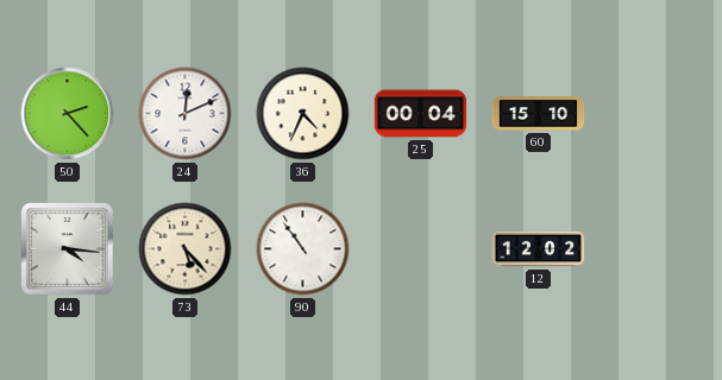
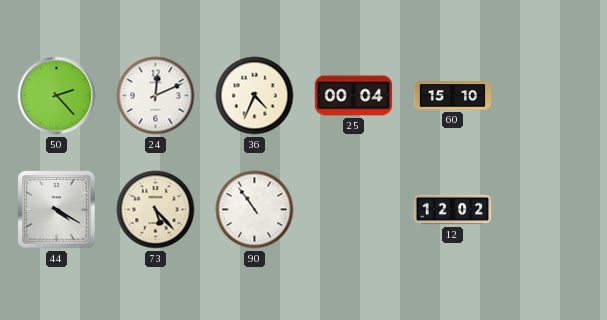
44: 4:16 -> 4:20
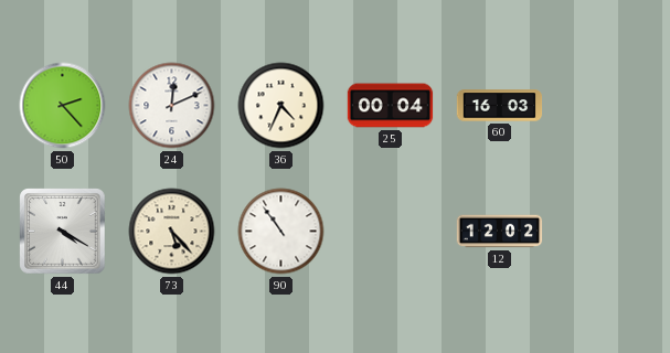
60: 15:10 -> 16:03
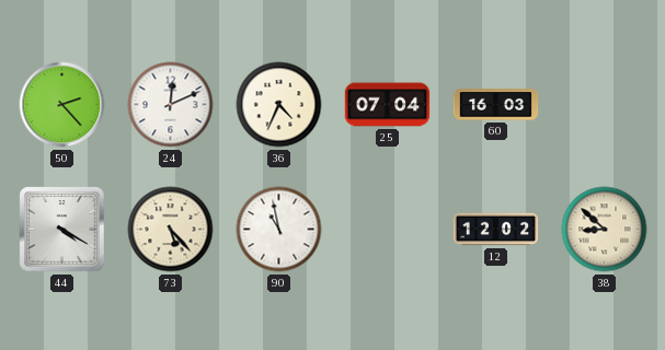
25: 00:04 -> 07:04
90: 10:54 -> 10:58
38: none -> 8:52
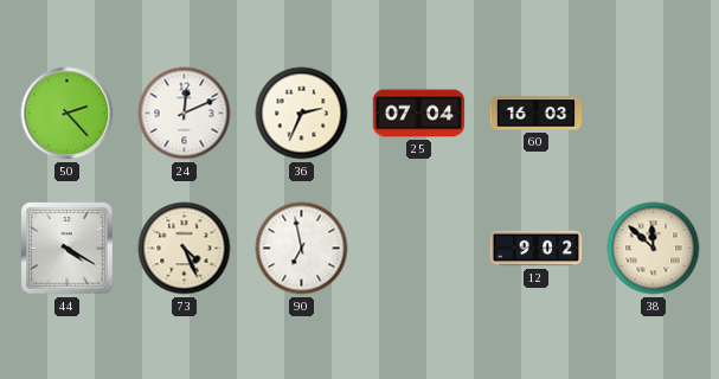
36: 4:34 -> 2:34
73: 5:23 -> 4:26
90: 10:58 -> 6:58
12: 12:02 -> 9:02
38: 8:52 -> 11:52
